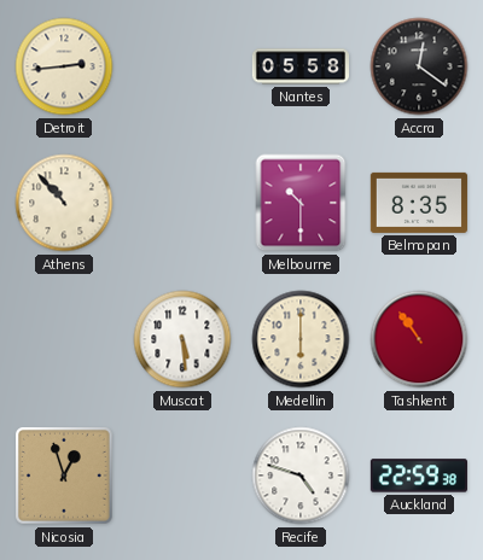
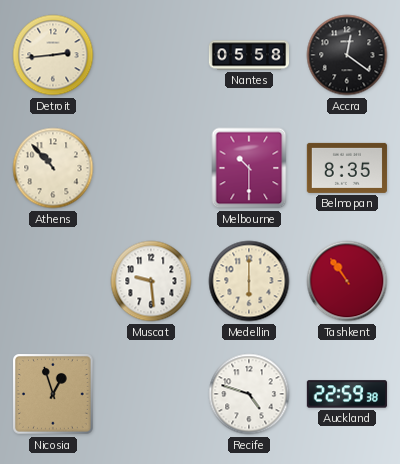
Muscat: 5:29 -> 9:29
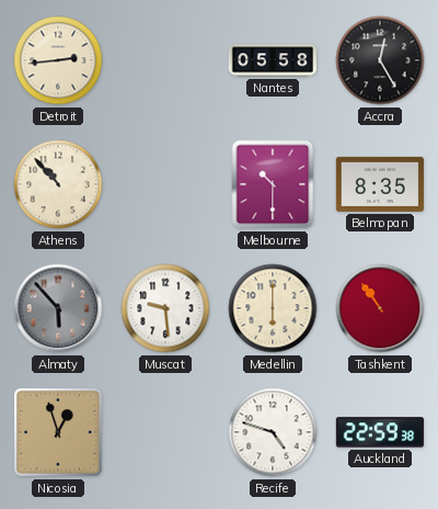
Accra: 12:21 -> 12:25
Almaty: none -> 5:53
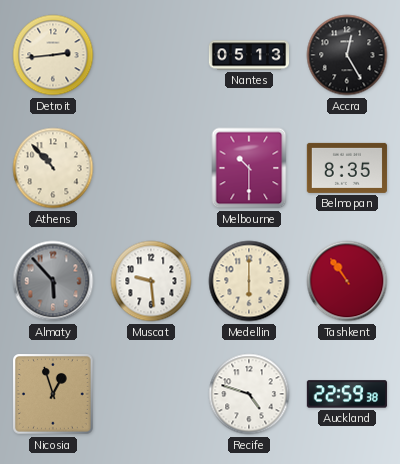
Nantes: 05:58 -> 05:13
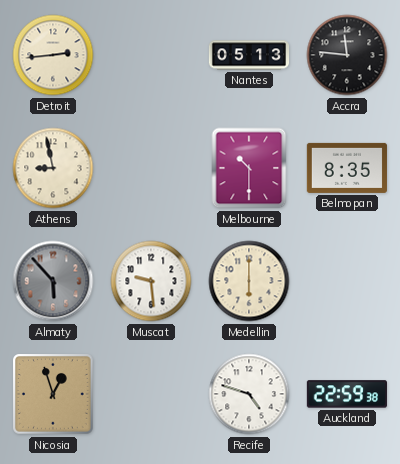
Accra: 12:25 -> 11:46
Athens: 10:53 -> 8:58
Tashkent: 10:54 -> none
